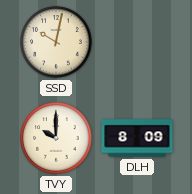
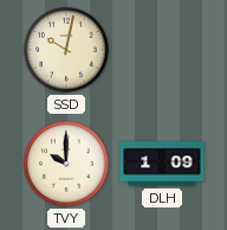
DLH: 8:09 -> 1:09
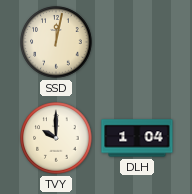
SSD: 10:02 -> 12:02
DLH: 1:09 -> 1:04
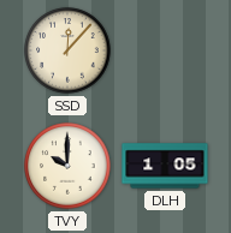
SSD: 12:02 -> 12:07
DLH: 1:04 -> 1:05
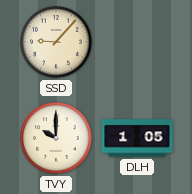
SSD: 12:07 -> 9:07
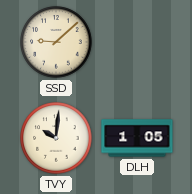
SSD: 9:07 -> 9:08
TVY: 10:00 -> 10:01
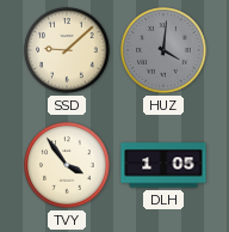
HUZ: none -> 4:01
TVY: 10:01 -> 3:54
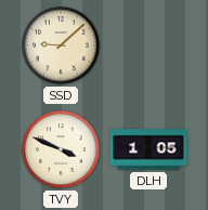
HUZ: 4:01 -> none
TVY: 3:54 -> 3:49
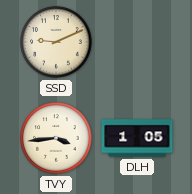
SSD: 9:08 -> 9:11
TVY: 3:49 -> 3:44
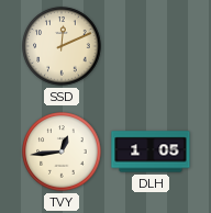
SSD: 9:11 -> 12:11
TVY: 3:44 -> 12:44
